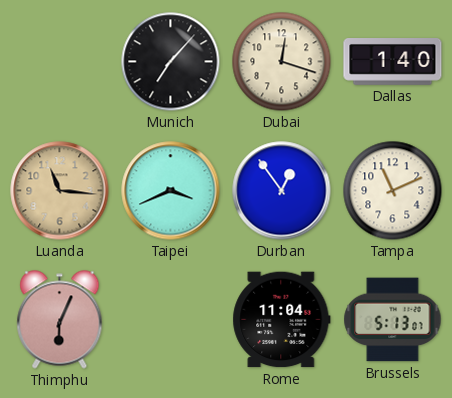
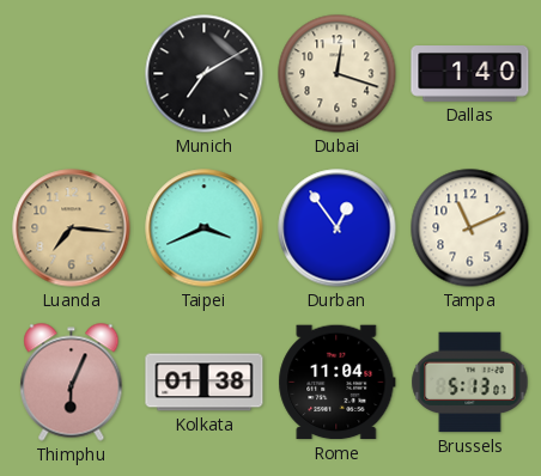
Munich: 7:07 -> 7:10
Luanda: 11:16 -> 7:16
Kolkata: none -> 01:38
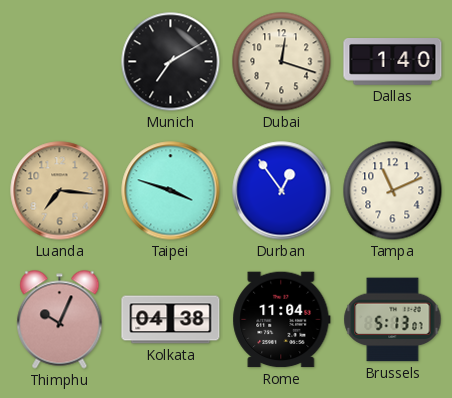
Taipei: 3:41 -> 3:48
Thimphu: 6:04 -> 10:04
Kolkata: 01:38 -> 04:38
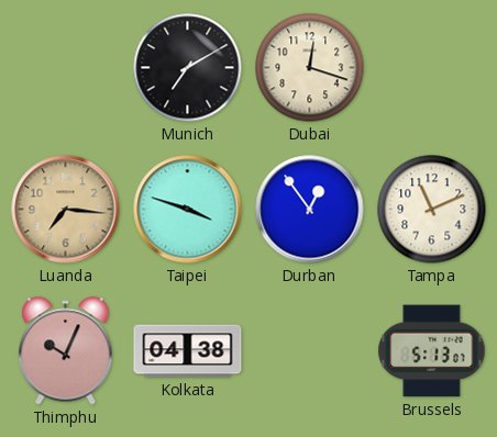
Dallas: 1:40 -> none
Rome: 11:04 -> none
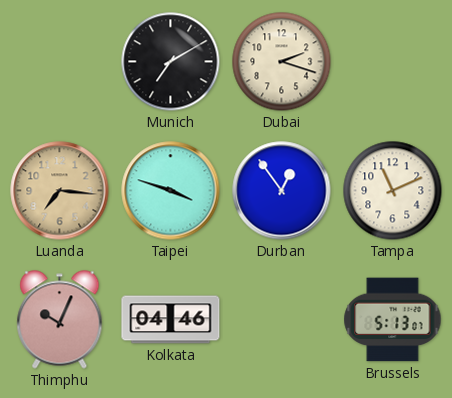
Dubai: 12:18 -> 2:18
Kolkata: 04:38 -> 04:46
